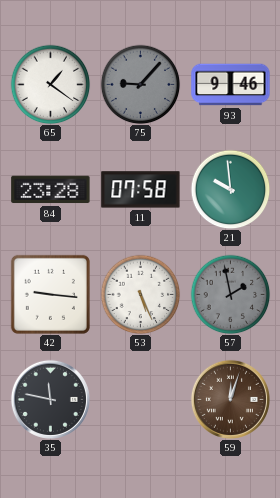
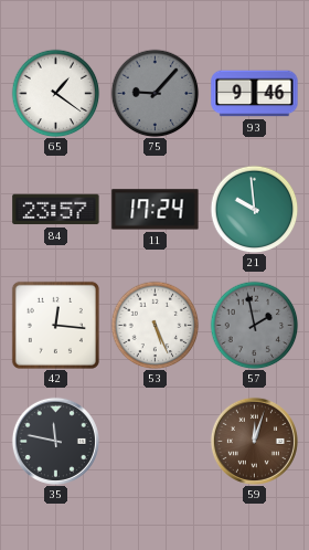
84: 23:28 -> 23:57
11: 07:58 -> 17:24
42: 9:16 -> 12:16
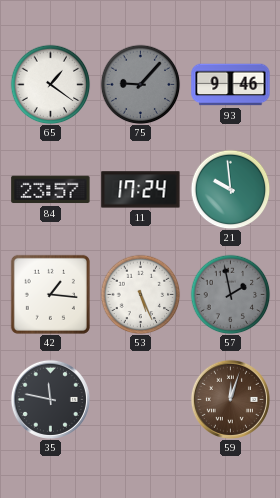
42: 12:16 -> 1:16
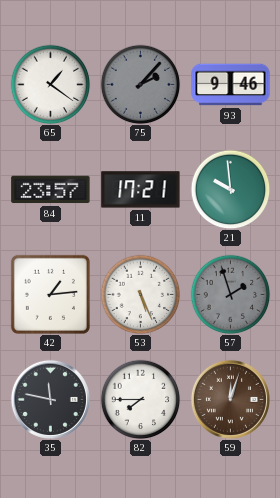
75: 9:07 -> 2:07
11: 17:24 -> 17:21
42: 1:16 -> 1:14
57: 1:58 -> 1:57
82: none -> 7:45
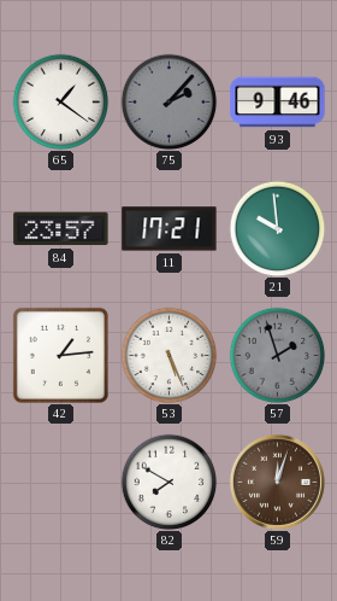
35: 11:47 -> none
82: 7:45 -> 7:50
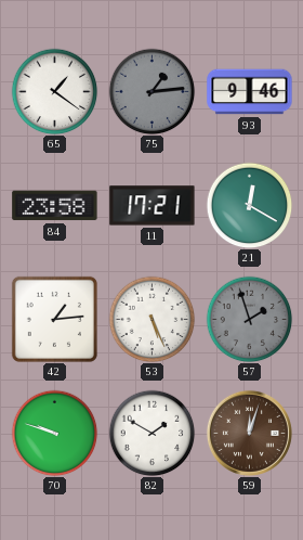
75: 2:07 -> 1:14
84: 23:57 -> 23:58
21: 9:59 -> 12:20
70: none -> 9:48
82: 7:50 -> 1:50
